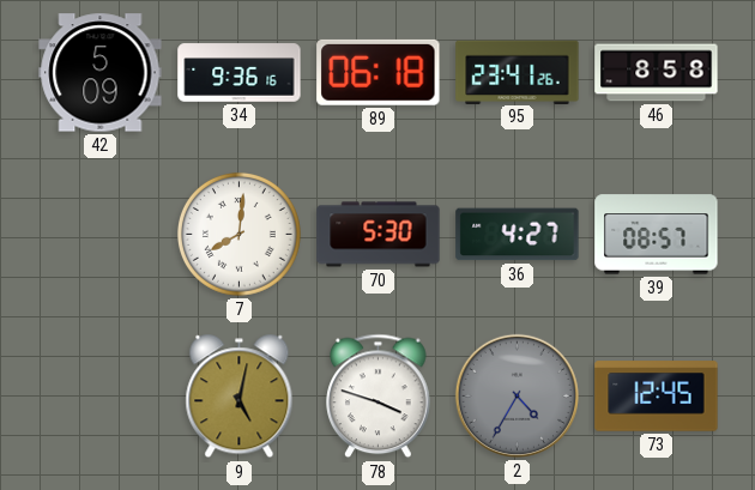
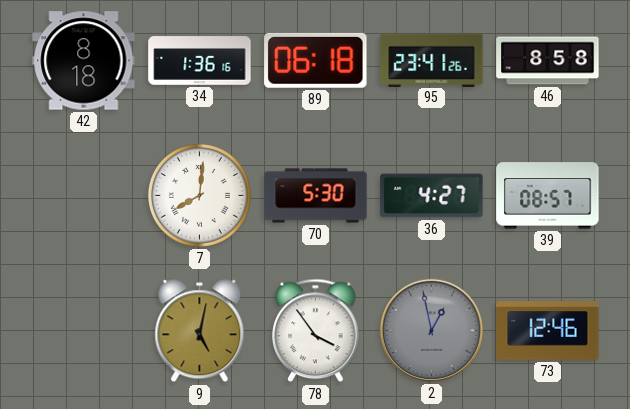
42: 5:09 -> 8:18
34: 9:36 -> 1:36
78: 3:48 -> 3:54
2: 4:35 -> 12:58
73: 12:45 -> 12:46
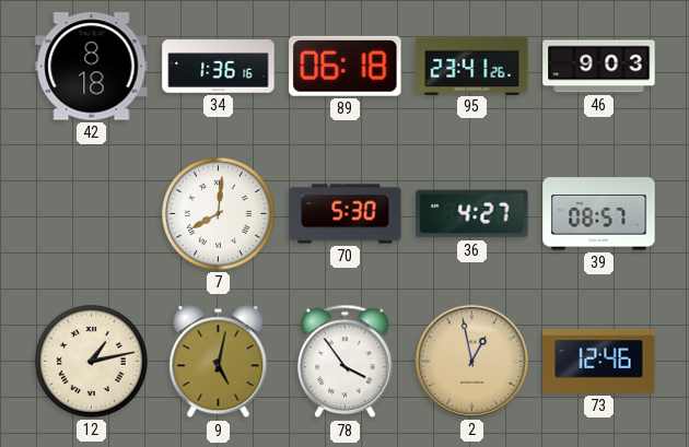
46: 8:58 -> 9:03
12: none -> 1:13
2 dial: grey -> champagne
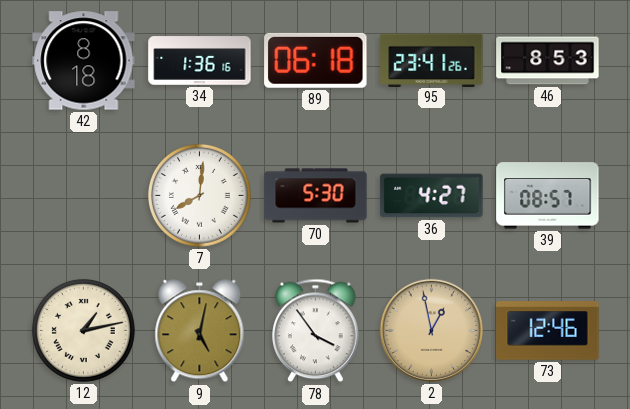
46: 9:03 -> 8:53
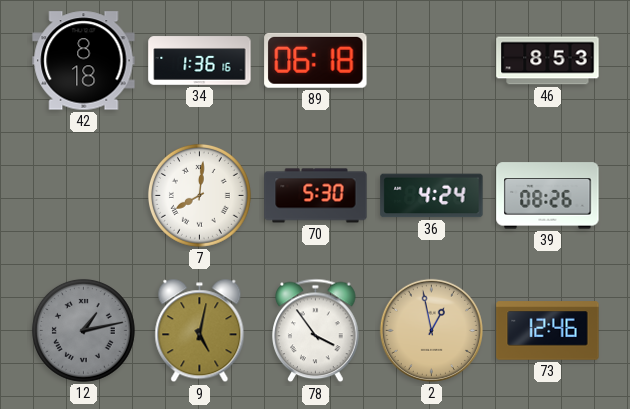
95: 23:41 -> none
36: 4:27 -> 4:24
39: 08:57 -> 08:26
12 dial: cream -> grey
